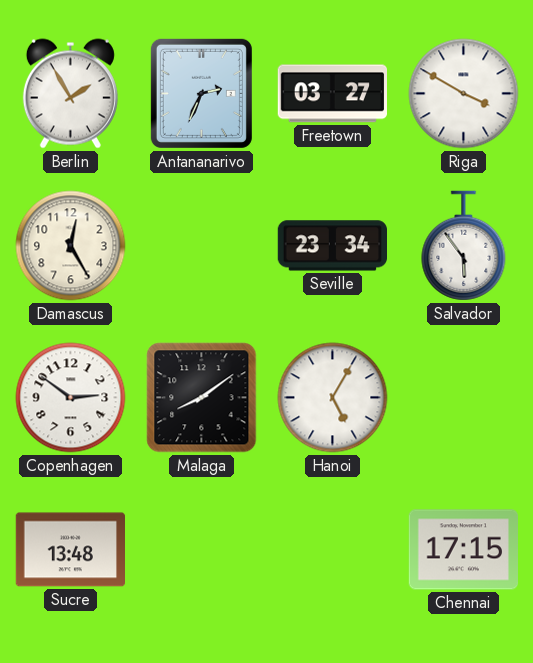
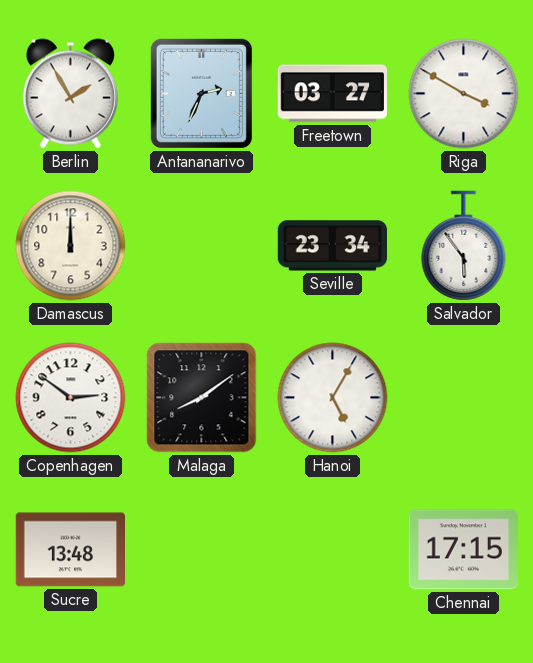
Damascus: 12:25 -> 12:00
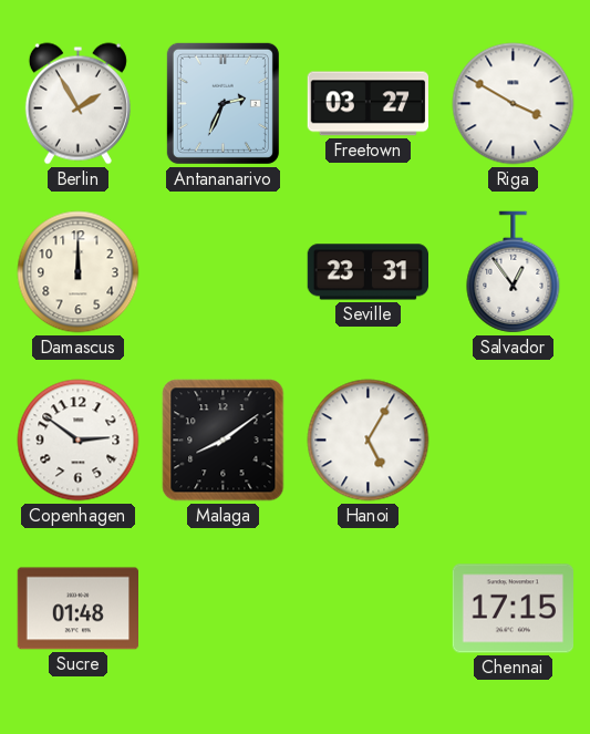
Seville: 23:34 -> 23:31
Salvador: 5:54 -> 12:54
Sucre: 13:48 -> 01:48
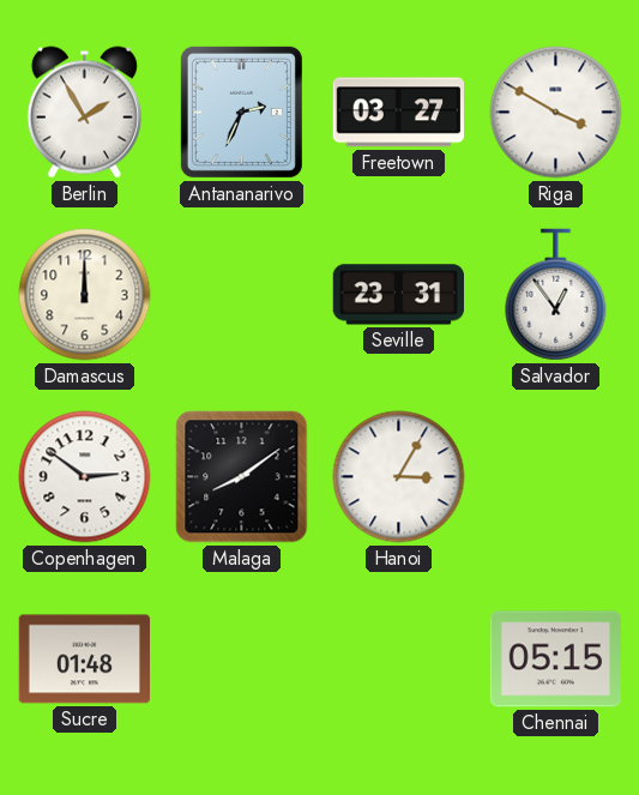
Hanoi: 5:05 -> 3:05
Chennai: 17:15 -> 05:15
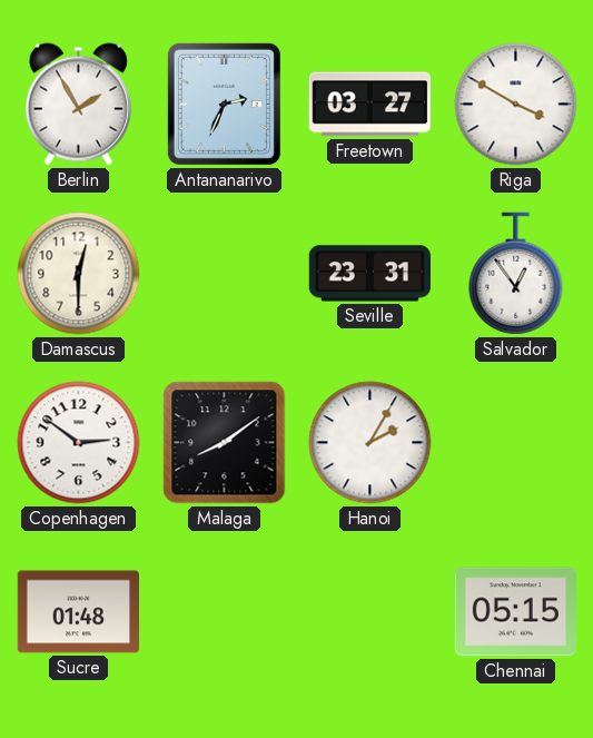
Damascus: 12:00 -> 12:30
Hanoi: 3:05 -> 2:05
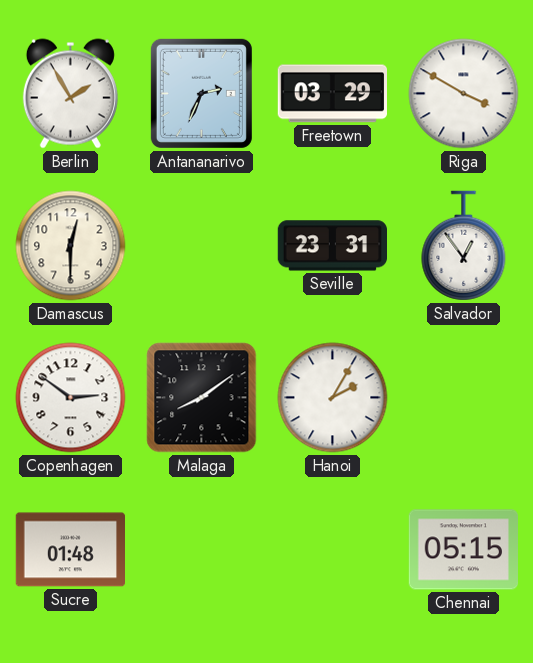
Freetown: 03:27 -> 03:29
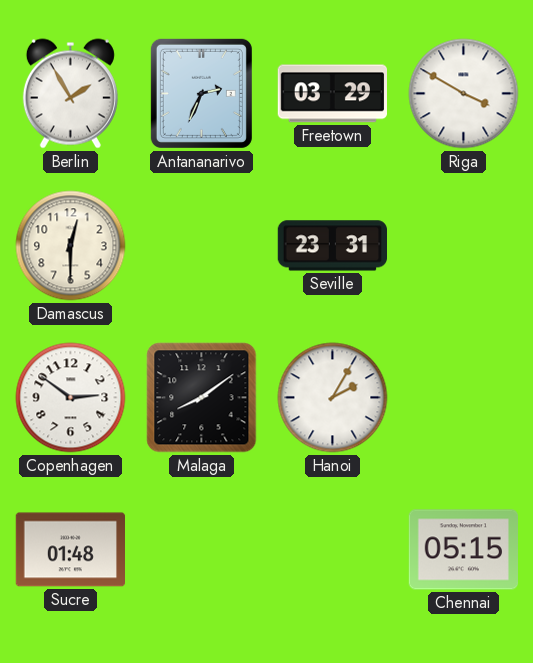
Salvador: 12:54 -> none
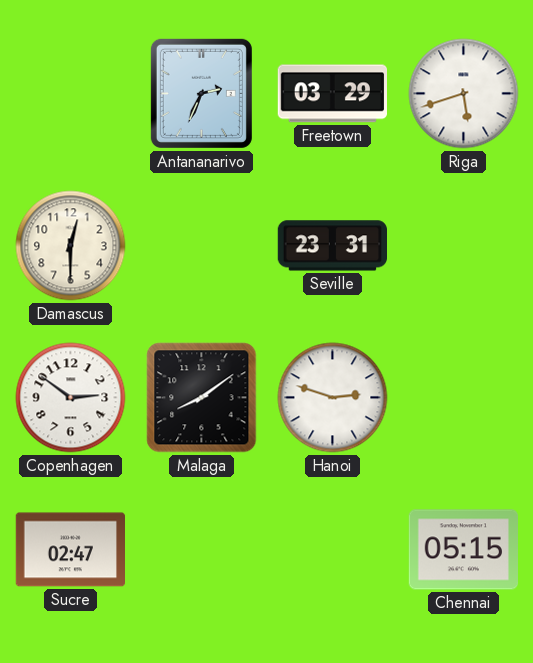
Berlin: 1:55 -> none
Riga: 3:50 -> 5:42
Hanoi: 2:05 -> 2:48
Sucre: 01:48 -> 02:47
